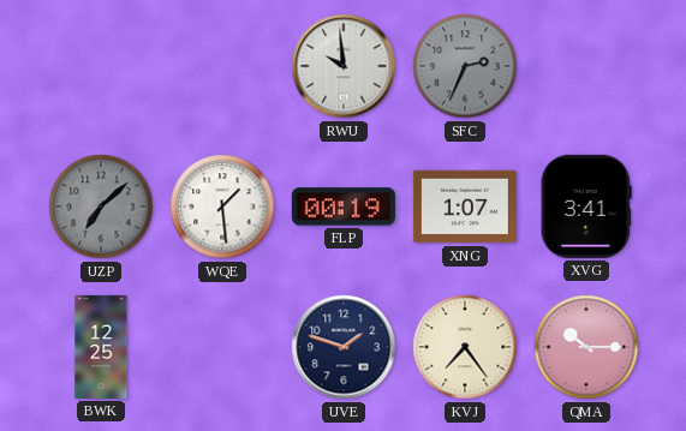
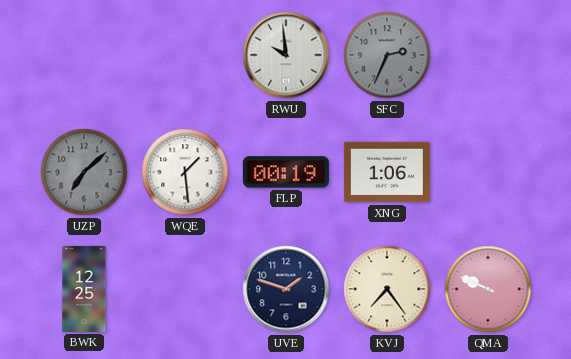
XNG: 1:07 -> 1:06
XVG: 3:41 -> none
QMA: 10:15 -> 9:49
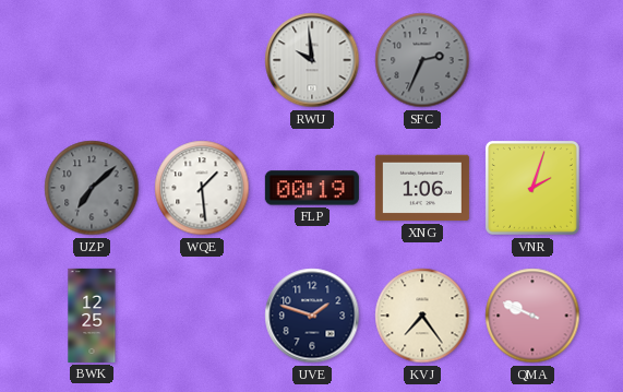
VNR: none -> 2:03
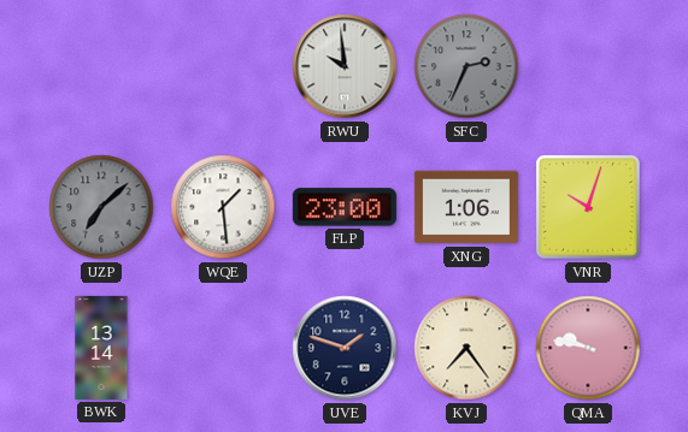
FLP: 00:19 -> 23:00
VNR: 2:03 -> 10:03
BWK: 12:25 -> 13:14
QMA: 9:49 -> 9:47
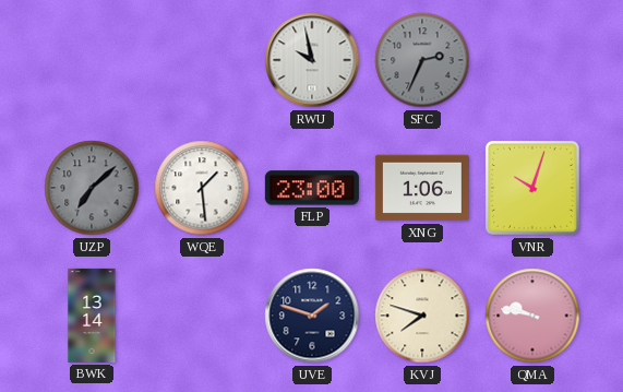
RWU: 9:59 -> 9:58
KVJ: 7:24 -> 7:48
